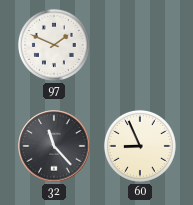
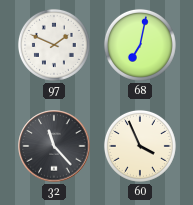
68: none -> 7:02
60: 8:56 -> 3:56
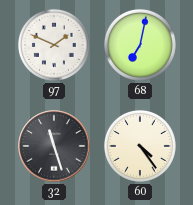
32: 11:23 -> 11:27
60: 3:56 -> 4:24
